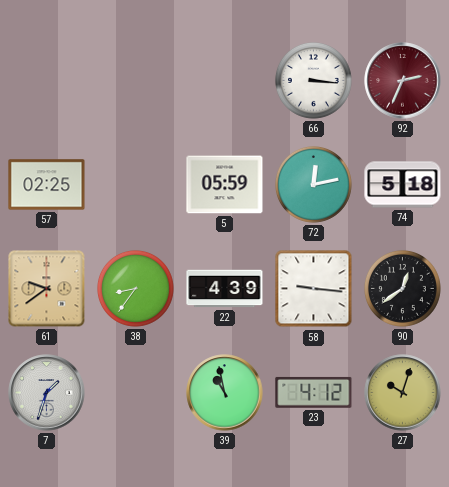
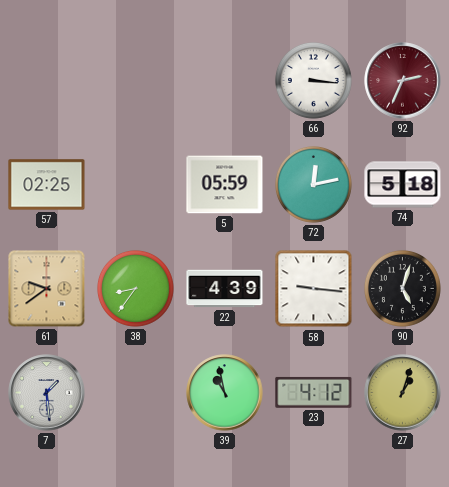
90: 12:39 -> 5:03
7: 1:33 -> 1:29
27: 10:03 -> 1:03
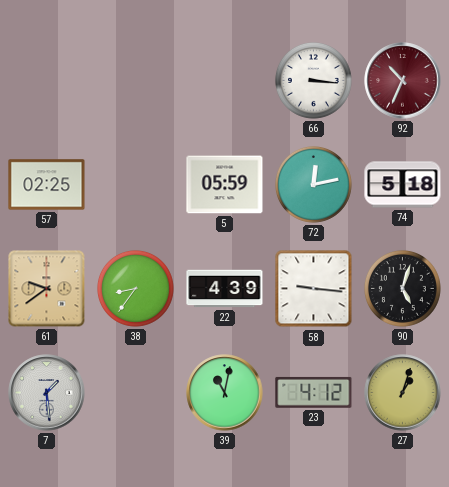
92: 2:34 -> 10:34
39: 10:58 -> 11:02
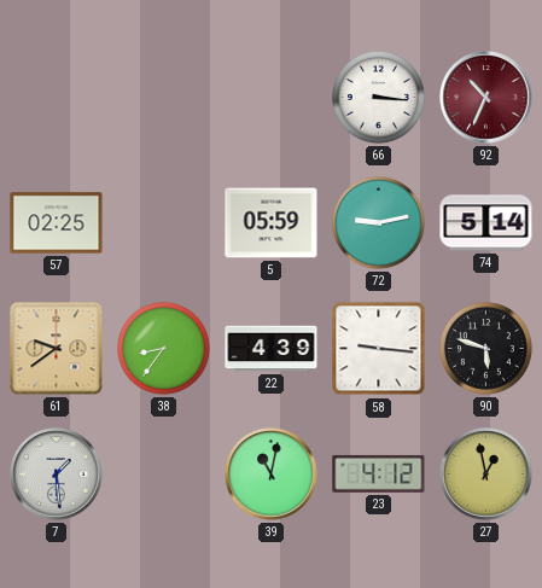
72: 12:13 -> 9:13
74: 5:18 -> 5:14
90: 5:03 -> 5:48
27: 1:03 -> 12:58
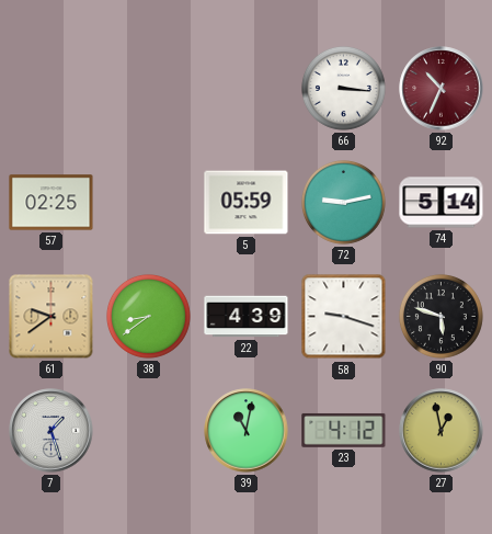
38: 8:36 -> 8:39
58: 9:16 -> 9:18
7: 1:29 -> 1:27
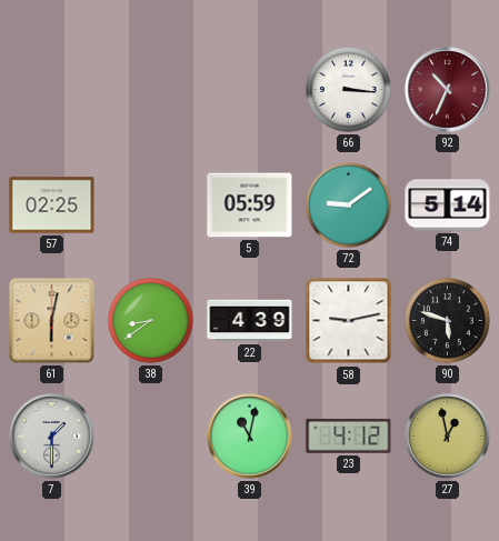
72: 9:13 -> 9:09
61: 9:39 -> 6:02
58: 9:18 -> 9:13
7: 1:27 -> 1:30
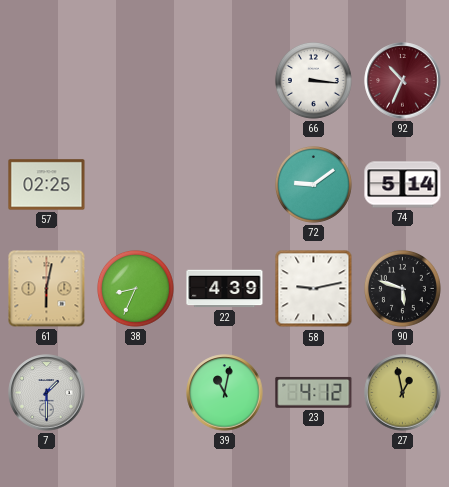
5: 05:59 -> none
38: 8:39 -> 8:34
